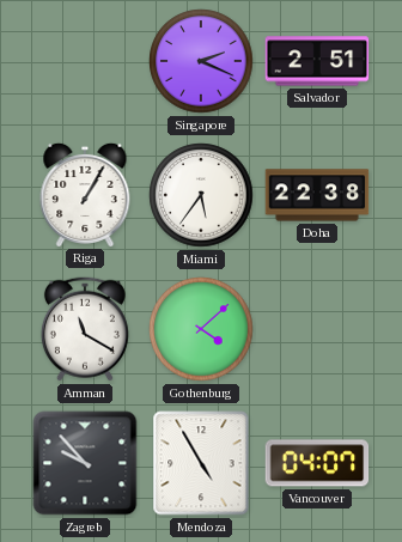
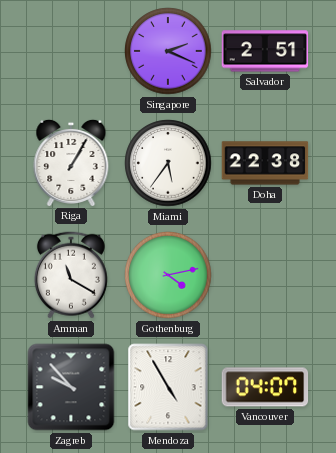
Gothenburg: 4:08 -> 4:13
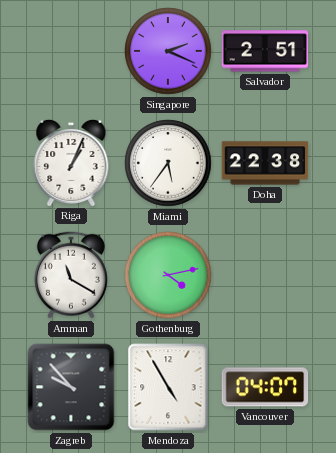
Riga: 1:05 -> 1:04
